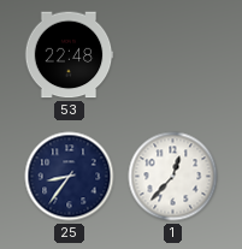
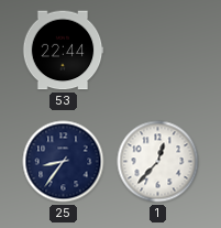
53: 22:48 -> 22:44
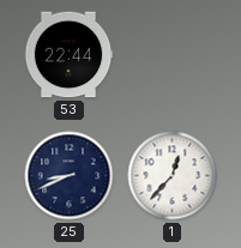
25: 8:36 -> 8:41
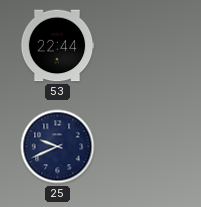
25: 8:41 -> 9:41
1: 12:37 -> none
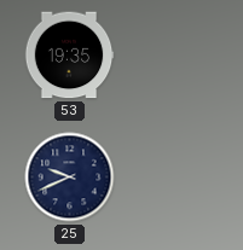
53: 22:44 -> 19:35
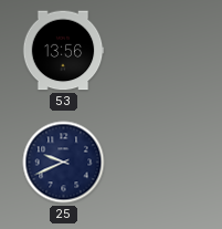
53: 19:35 -> 13:56
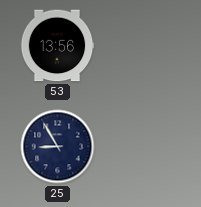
25: 9:41 -> 8:55
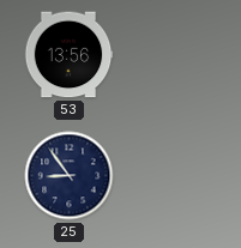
25: 8:55 -> 8:54
